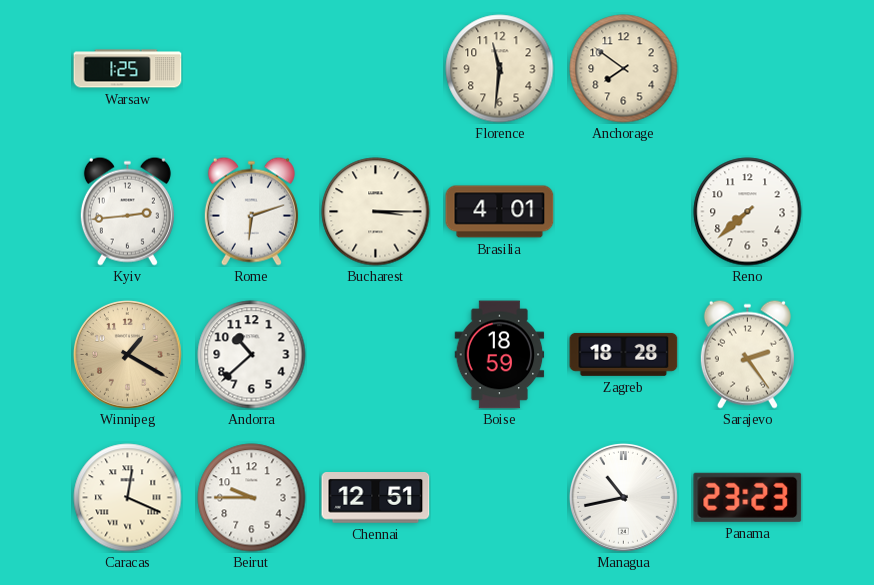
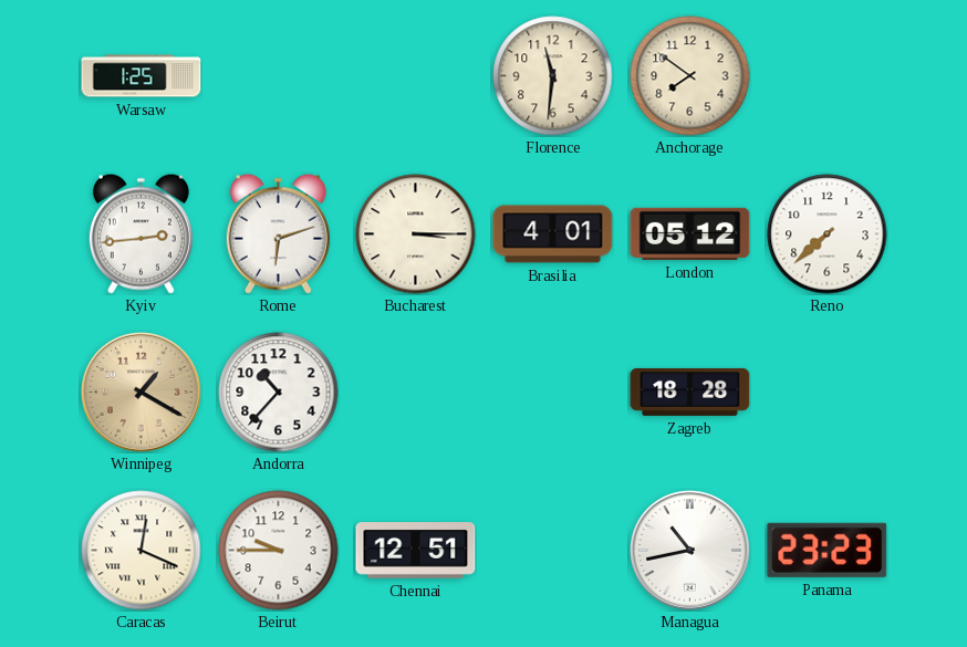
London: none -> 05:12
Andorra: 10:38 -> 10:37
Boise: 18:59 -> none
Sarajevo: 2:24 -> none
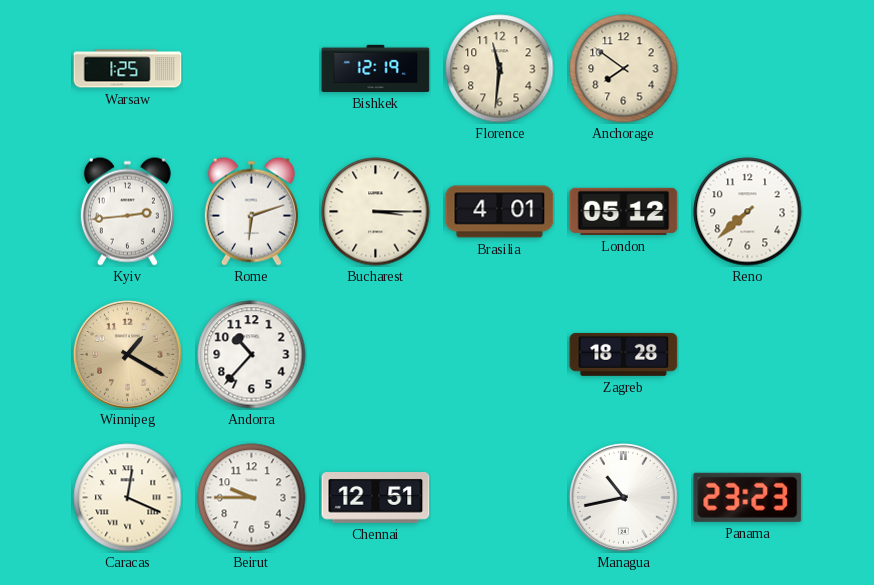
Bishkek: none -> 12:19
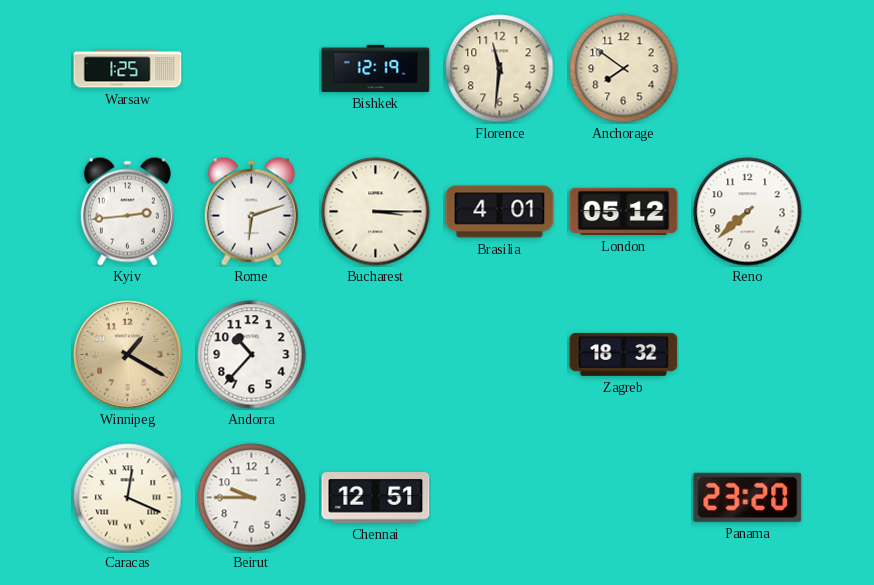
Zagreb: 18:28 -> 18:32
Managua: 10:43 -> none
Panama: 23:23 -> 23:20
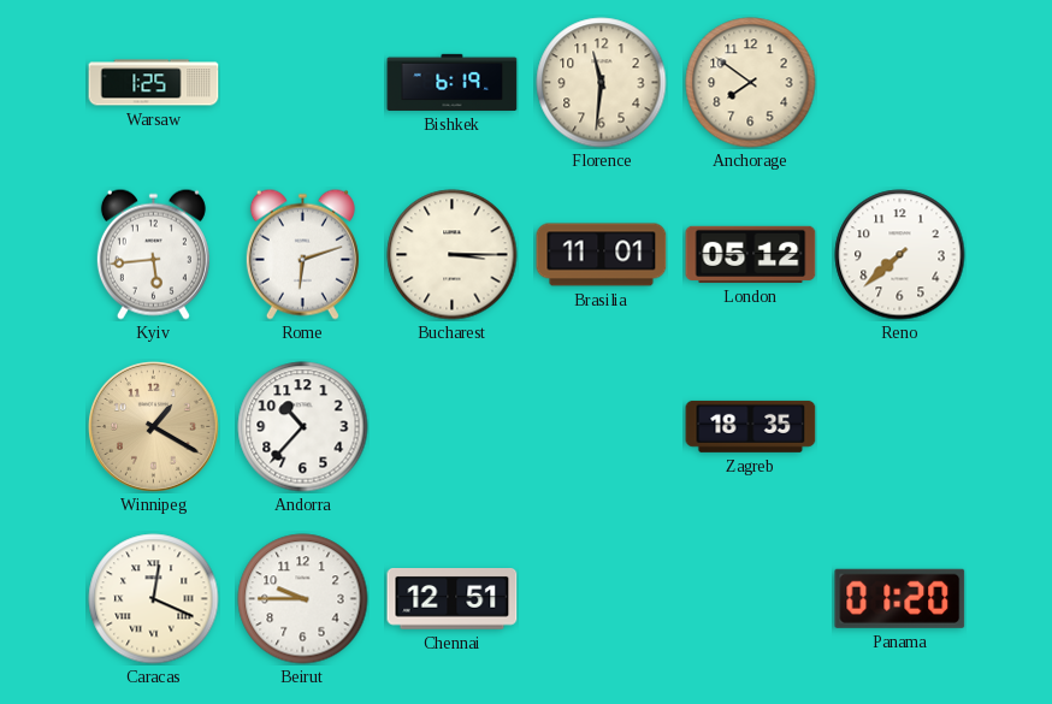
Bishkek: 12:19 -> 6:19
Kyiv: 2:44 -> 5:44
Brasilia: 4:01 -> 11:01
Zagreb: 18:32 -> 18:35
Panama: 23:20 -> 01:20
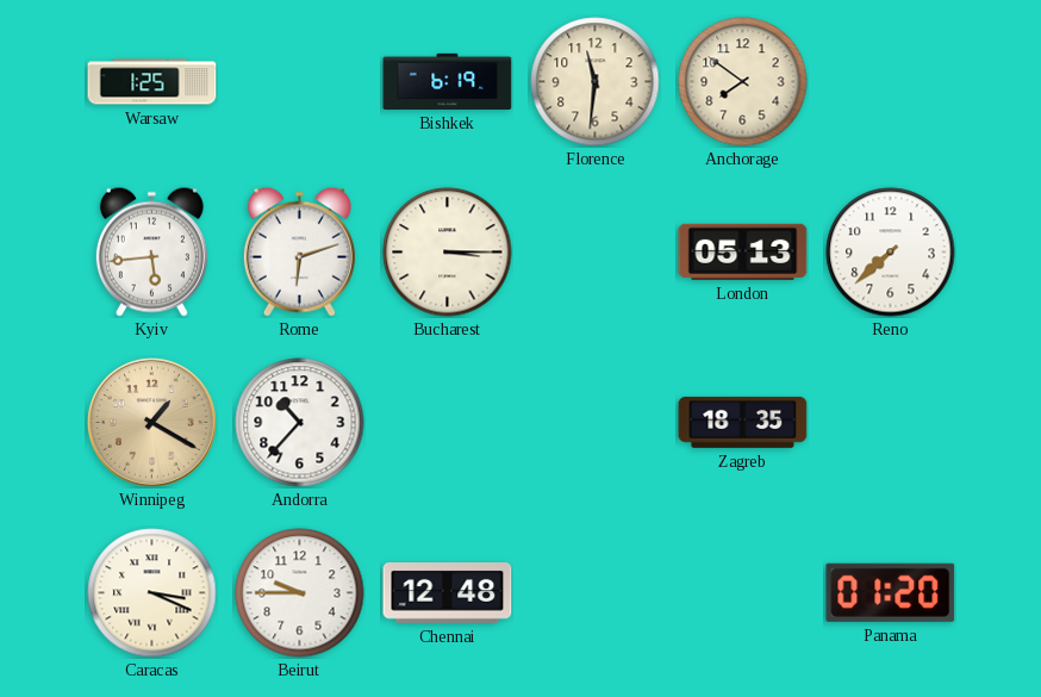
Brasilia: 11:01 -> none
London: 05:12 -> 05:13
Caracas: 12:19 -> 3:19
Chennai: 12:51 -> 12:48
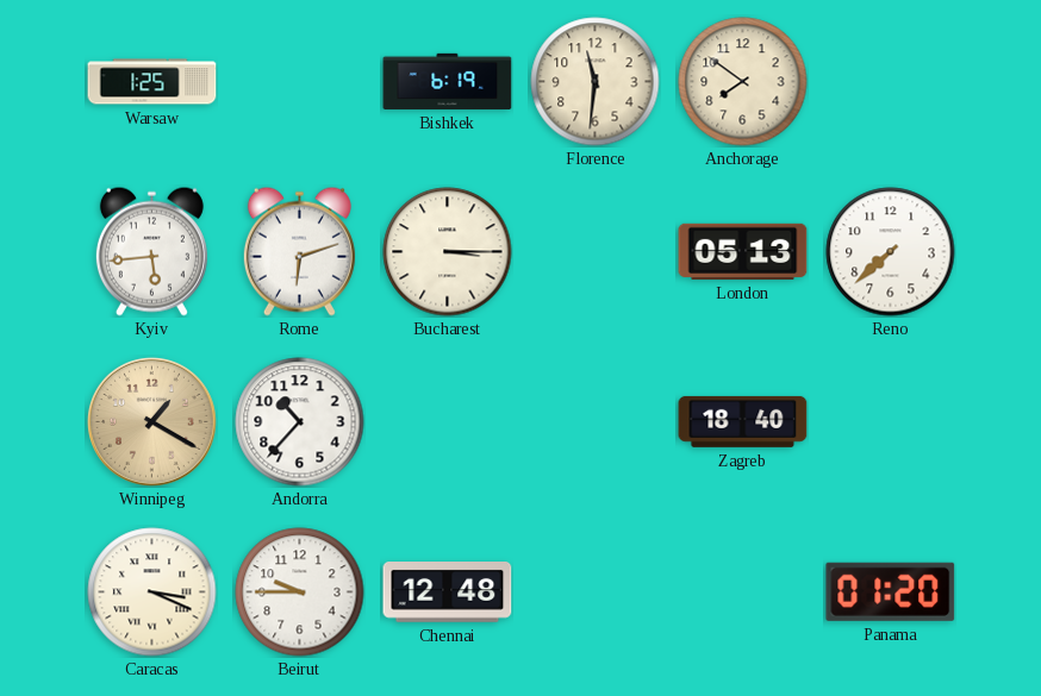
Zagreb: 18:35 -> 18:40
